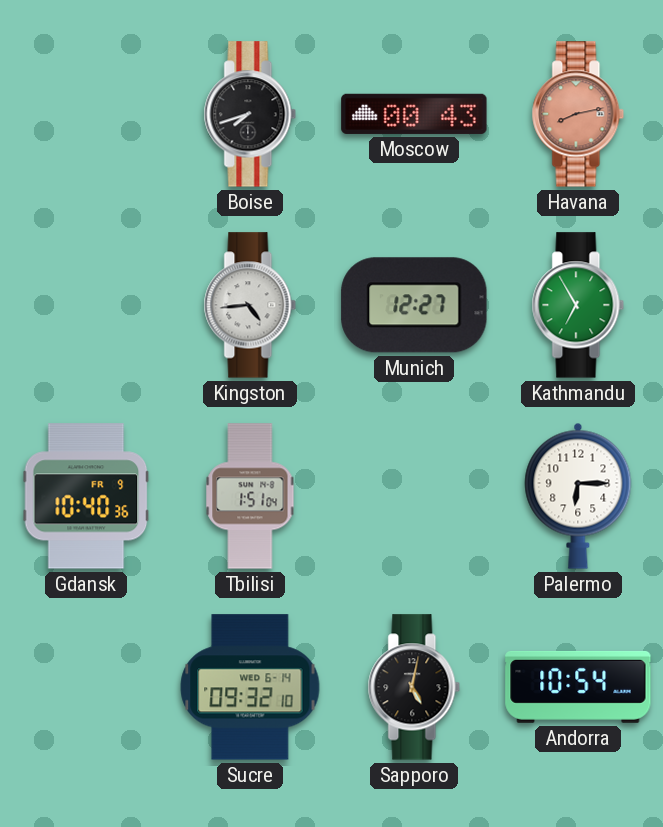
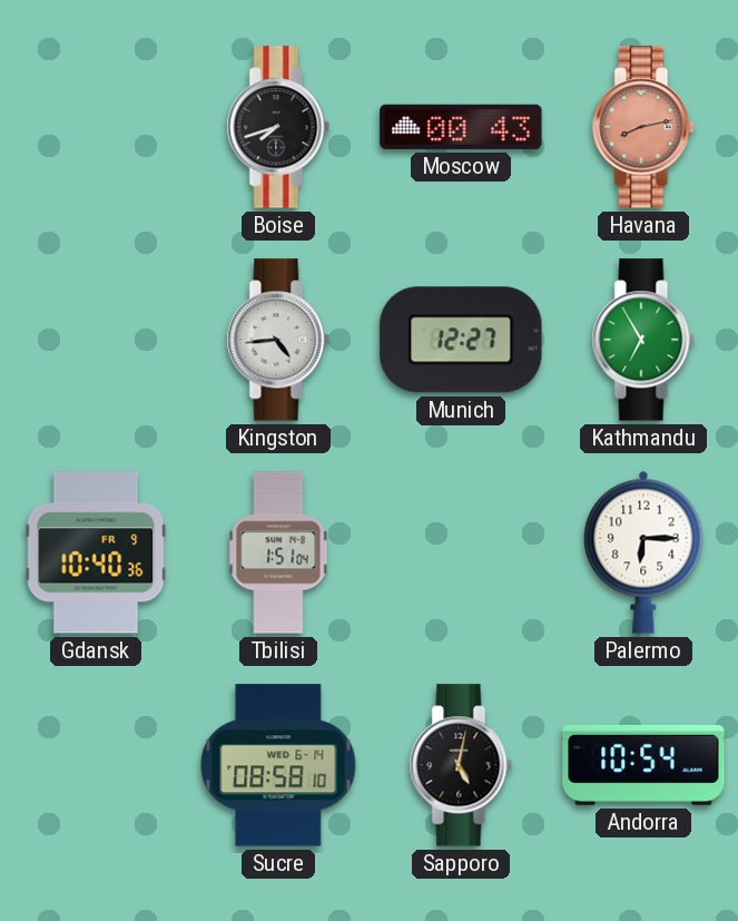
Sucre: 09:32 -> 08:58
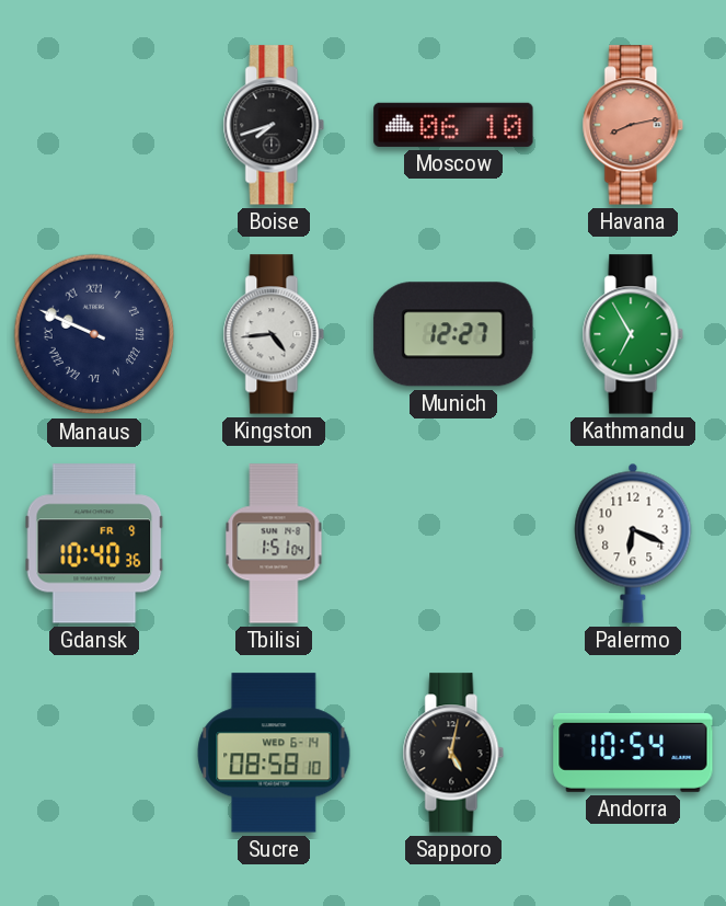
Moscow: 00:43 -> 06:10
Manaus: none -> 9:49
Palermo: 6:15 -> 6:19
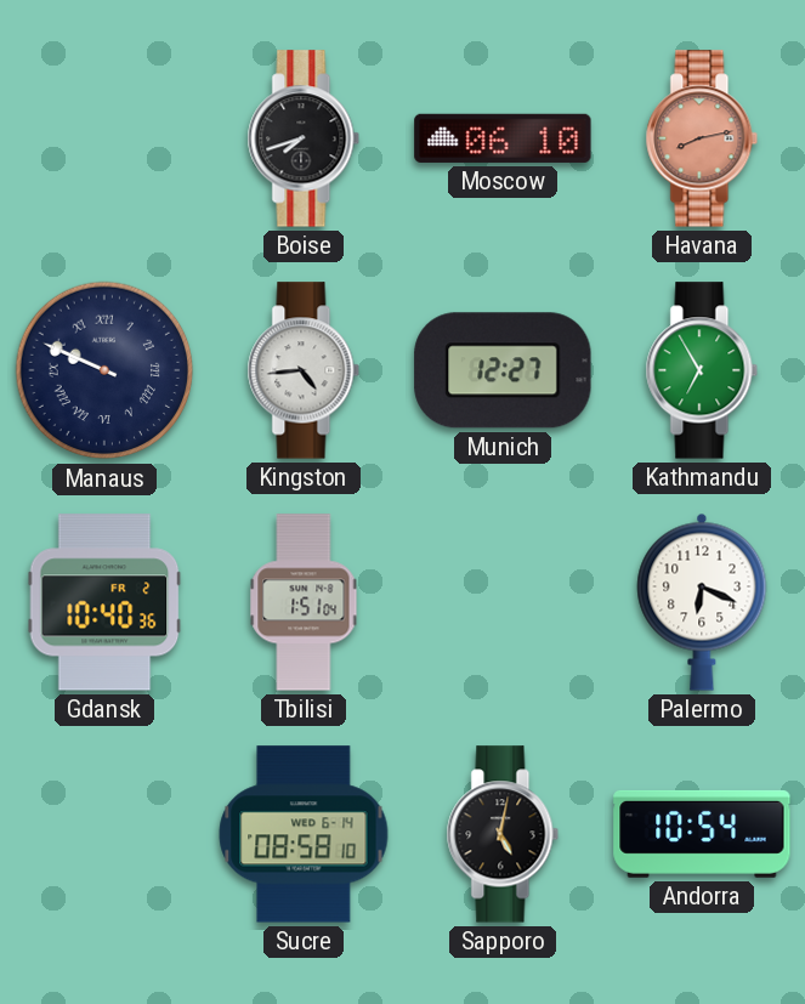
Gdansk date: FR 9 -> FR 2
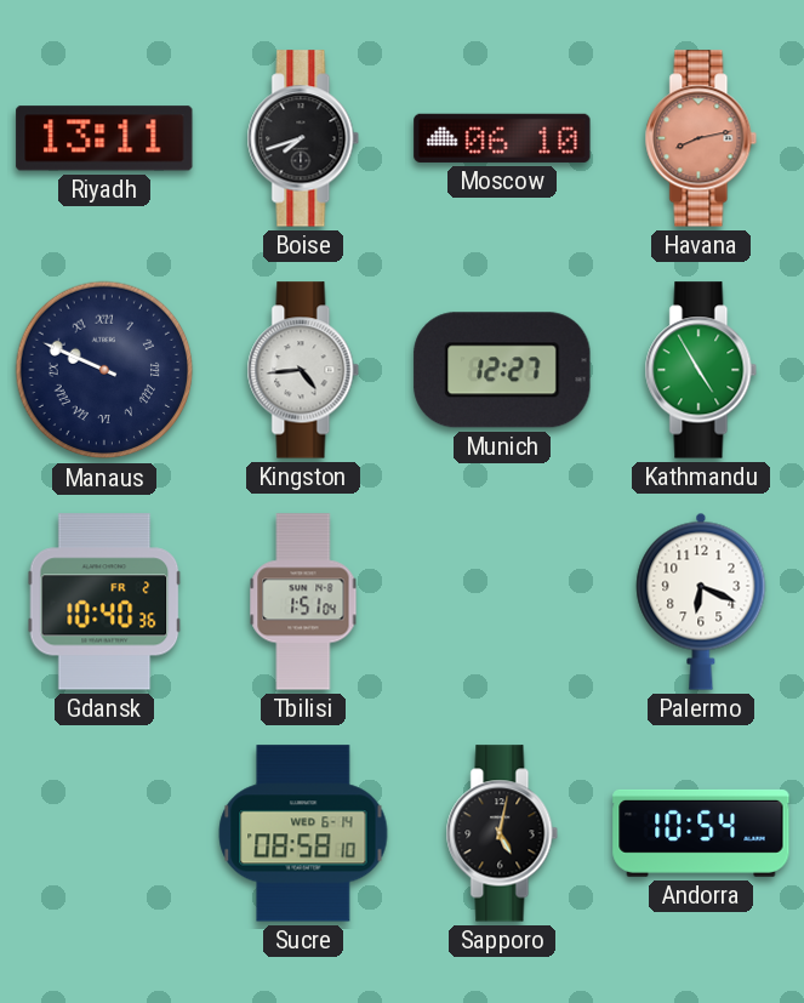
Riyadh: none -> 13:11
Kathmandu: 6:55 -> 4:55
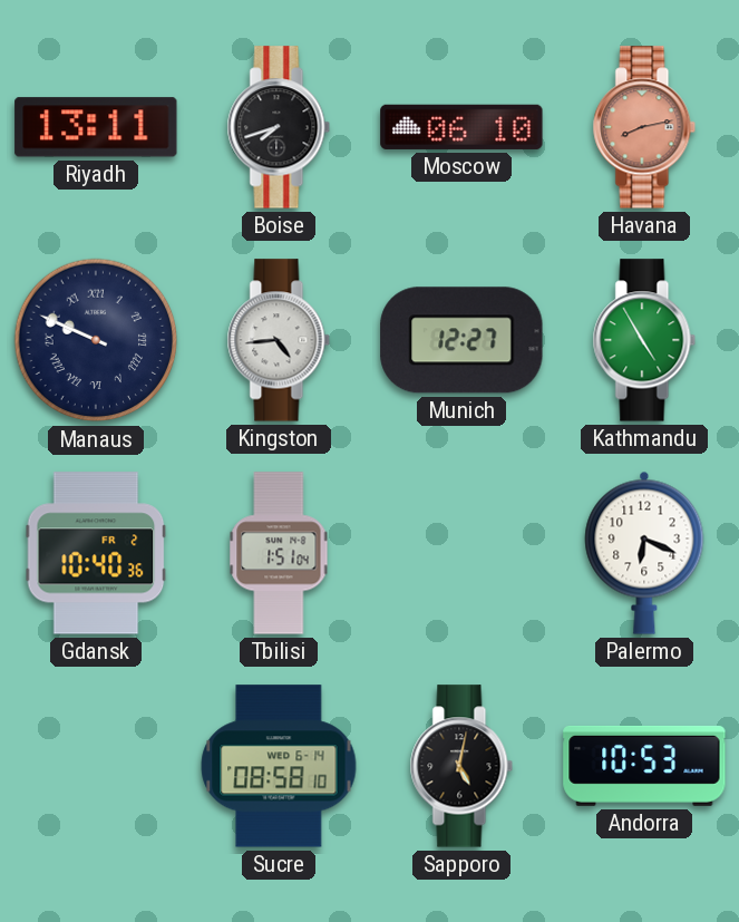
Andorra: 10:54 -> 10:53
